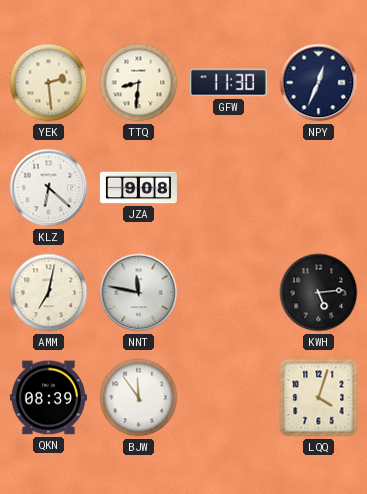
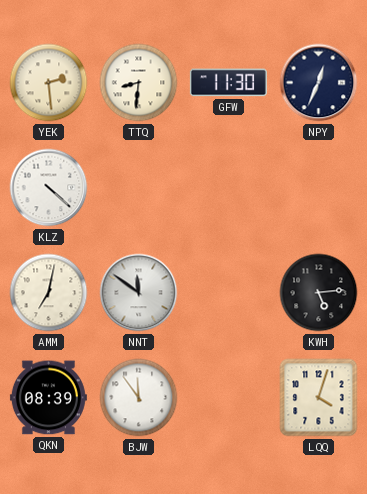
KLZ: 6:22 -> 4:22
JZA: 9:08 -> none
NNT: 11:47 -> 11:51
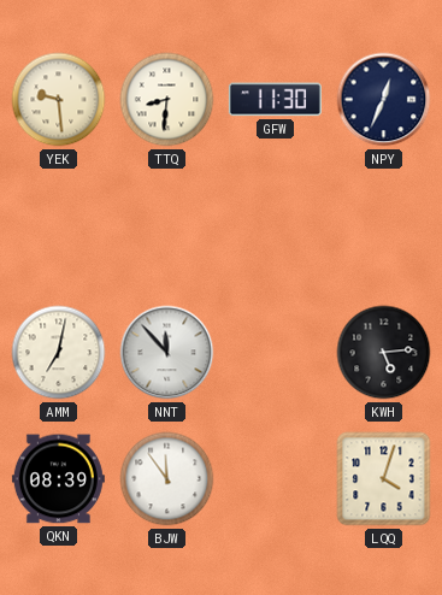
YEK: 2:29 -> 9:29
KLZ: 4:22 -> none
NNT: 11:51 -> 11:53
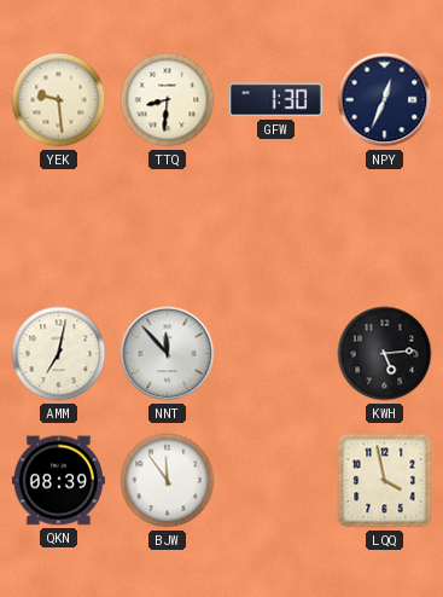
GFW: 11:30 -> 1:30
LQQ: 4:03 -> 3:58
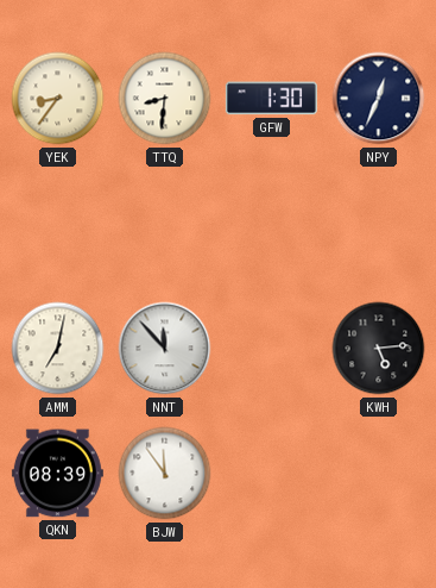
YEK: 9:29 -> 8:36
LQQ: 3:58 -> none
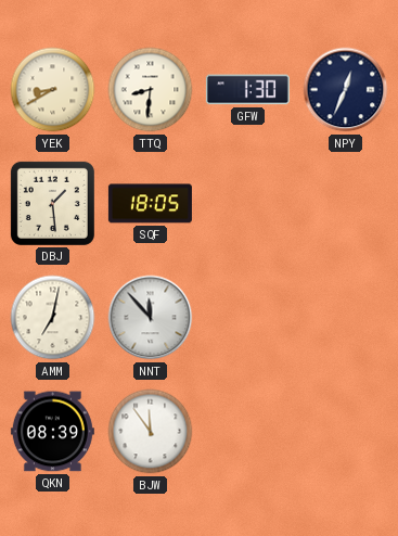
YEK: 8:36 -> 8:40
DBJ: none -> 1:29
SQF: none -> 18:05
KWH: 5:14 -> none
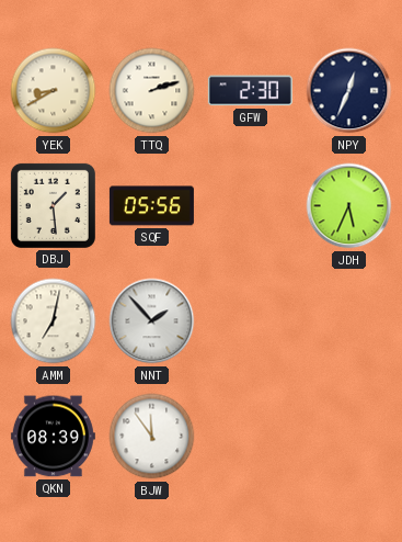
TTQ: 8:31 -> 2:12
GFW: 1:30 -> 2:30
SQF: 18:05 -> 05:56
JDH: none -> 5:34
NNT: 11:53 -> 1:53
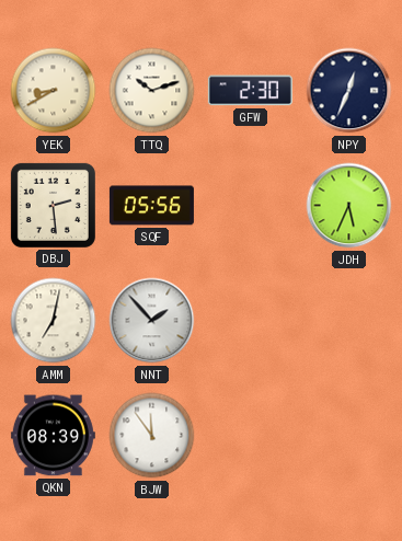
TTQ: 2:12 -> 10:12
DBJ: 1:29 -> 2:29
